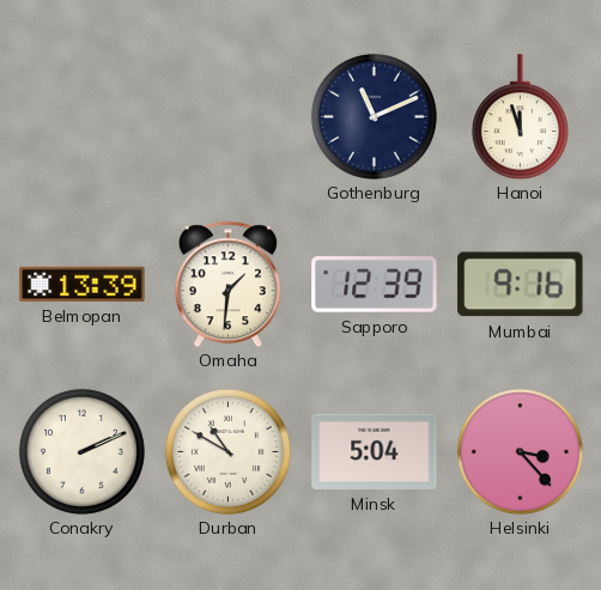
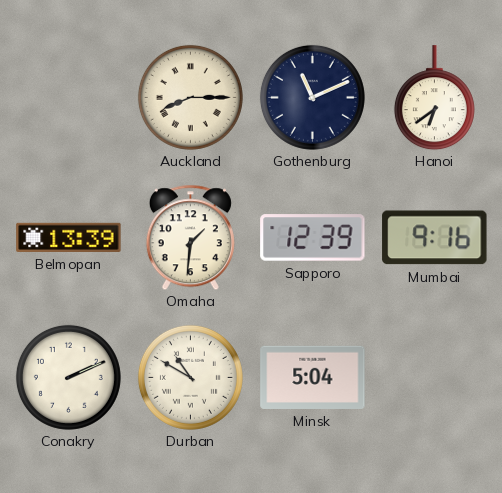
Auckland: none -> 8:15
Hanoi: 11:57 -> 6:39
Helsinki: 3:23 -> none
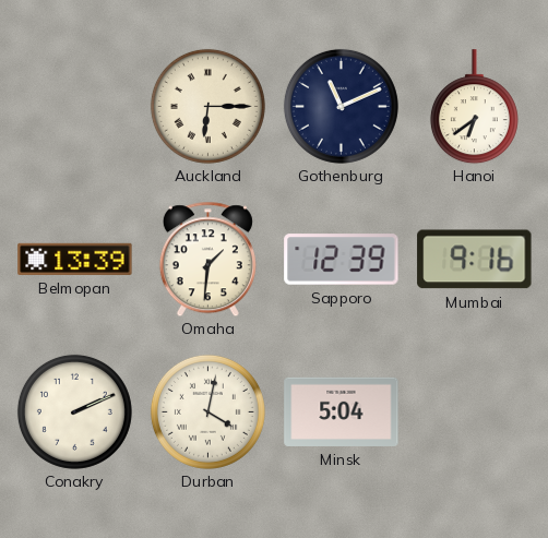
Auckland: 8:15 -> 6:15
Durban: 10:50 -> 4:02
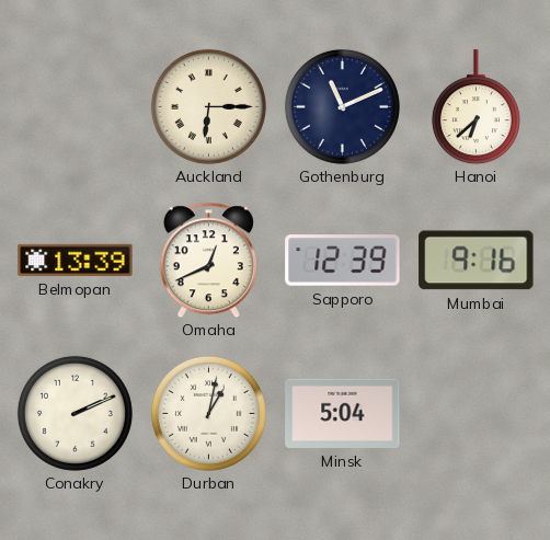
Hanoi: 6:39 -> 6:38
Omaha: 1:31 -> 12:41
Durban: 4:02 -> 1:02
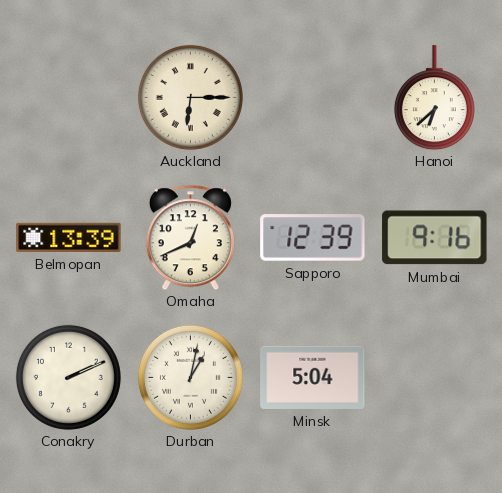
Gothenburg: 11:11 -> none
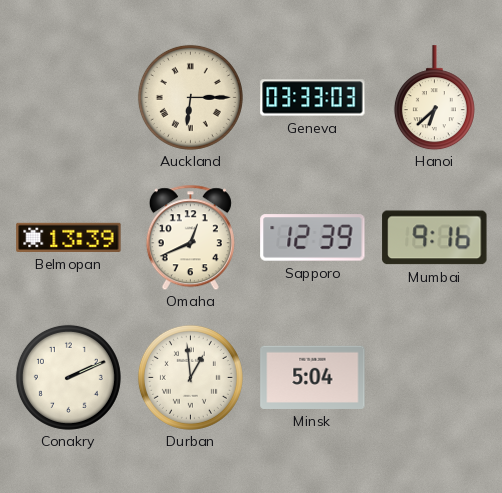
Geneva: none -> 03:33
Durban: 1:02 -> 12:59
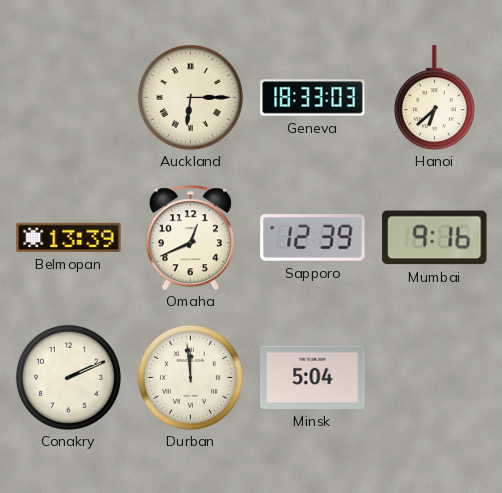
Geneva: 03:33 -> 18:33
Durban: 12:59 -> 11:59
